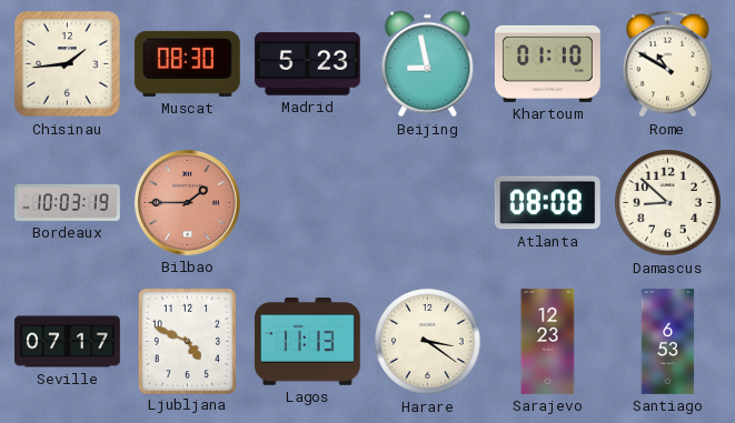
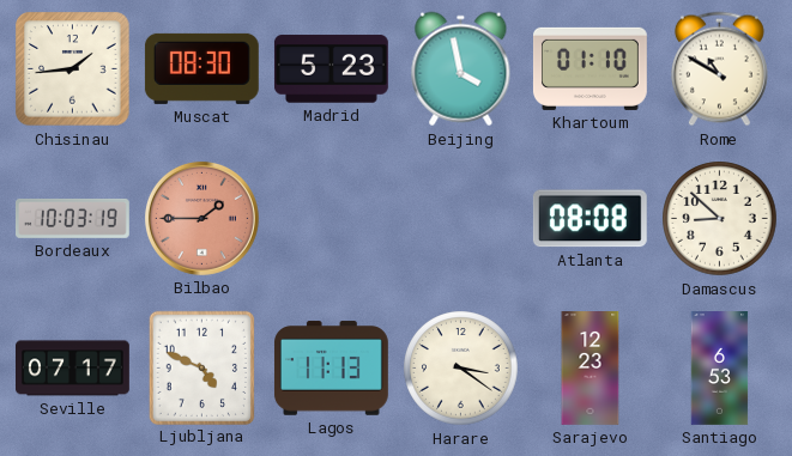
Beijing: 8:58 -> 3:58
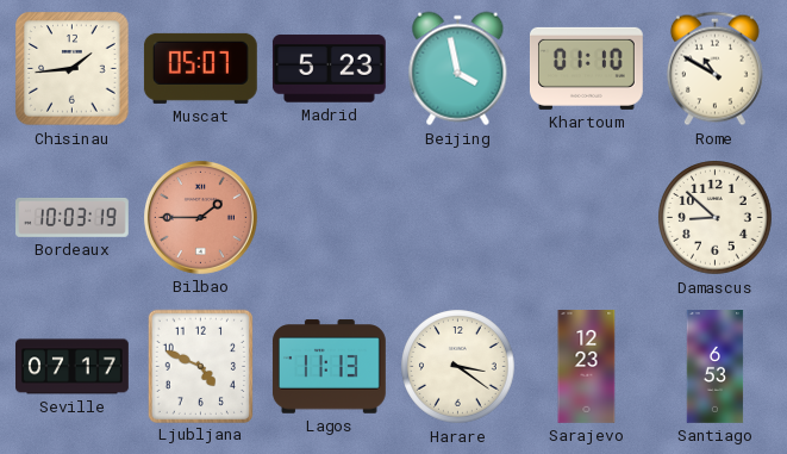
Muscat: 08:30 -> 05:07
Atlanta: 08:08 -> none
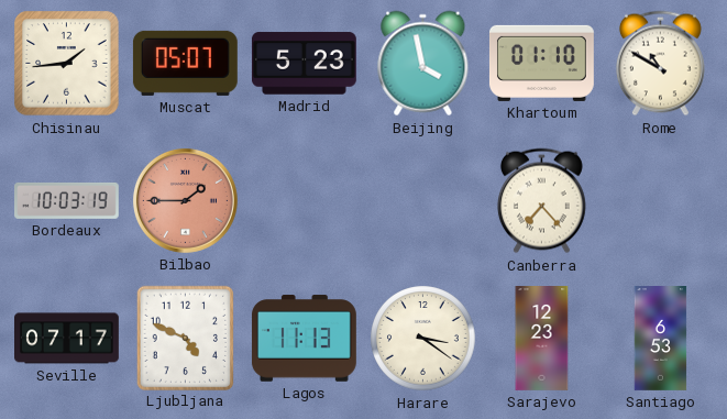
Canberra: none -> 7:23
Damascus: 8:52 -> none
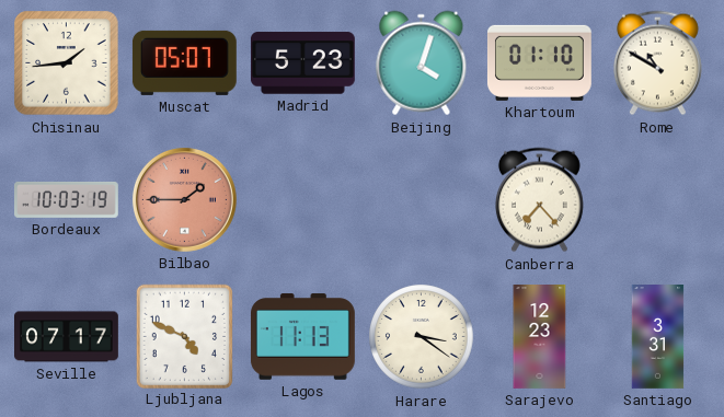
Beijing: 3:58 -> 4:03
Santiago: 6:53 -> 3:31
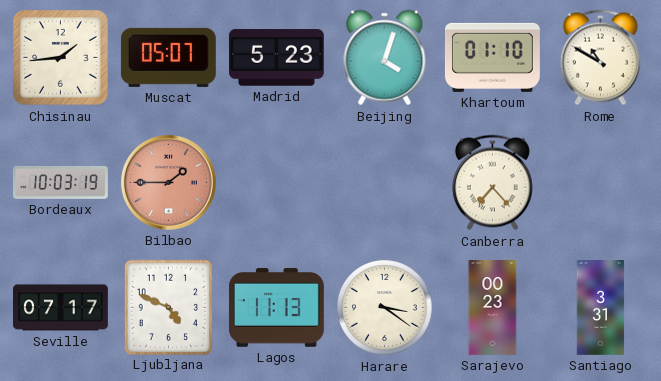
Sarajevo: 12:23 -> 00:23
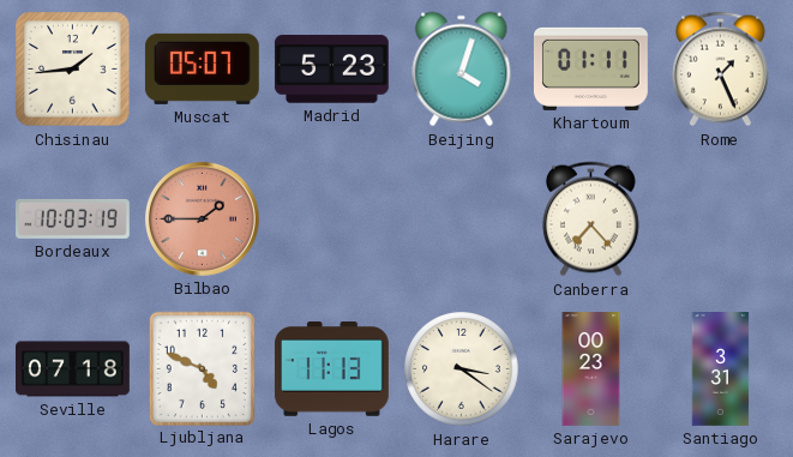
Khartoum: 01:10 -> 01:11
Rome: 10:50 -> 1:26
Seville: 07:17 -> 07:18
